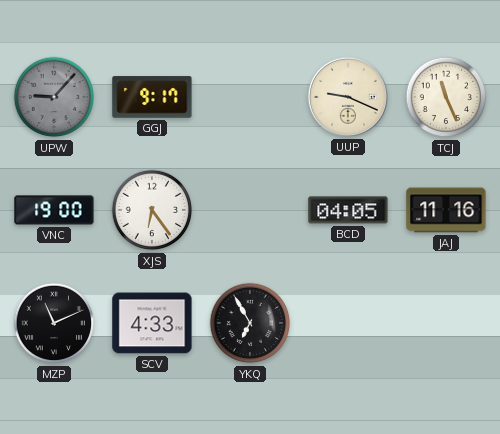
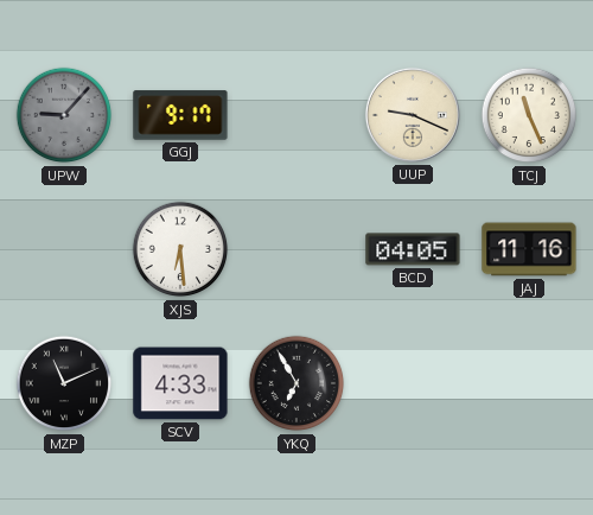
VNC: 19:00 -> none
XJS: 6:24 -> 6:29
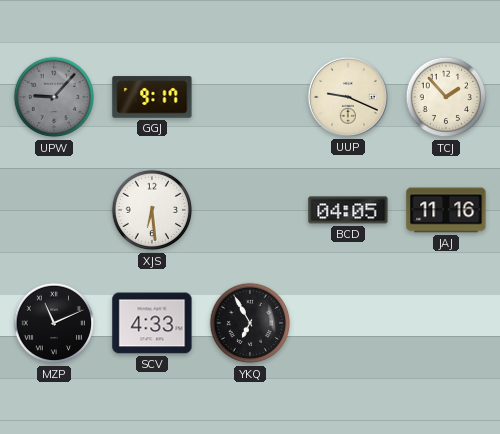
TCJ: 11:26 -> 1:53
